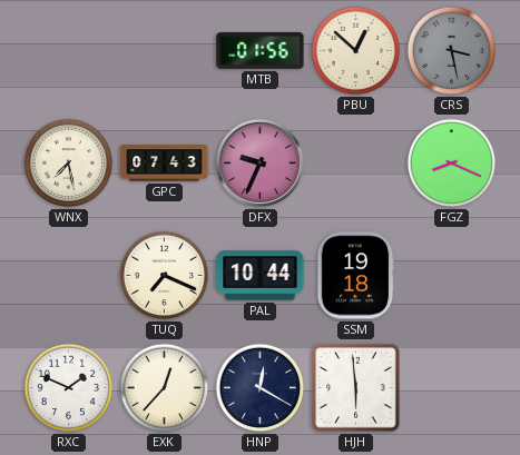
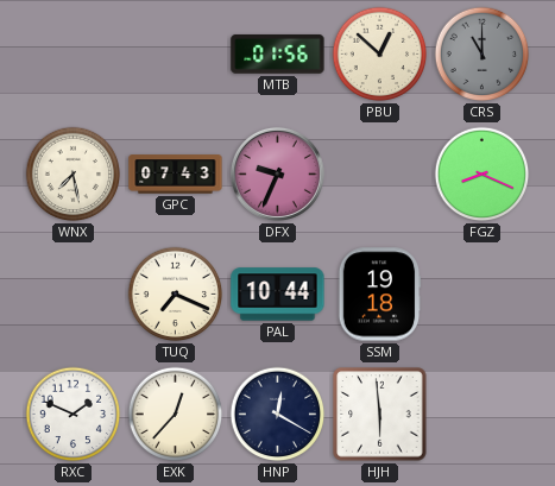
CRS: 3:28 -> 11:00
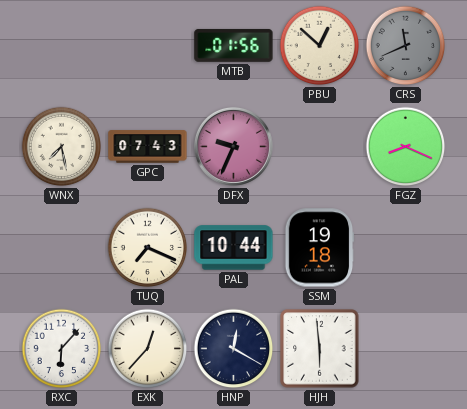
CRS: 11:00 -> 11:41
RXC: 1:49 -> 6:07
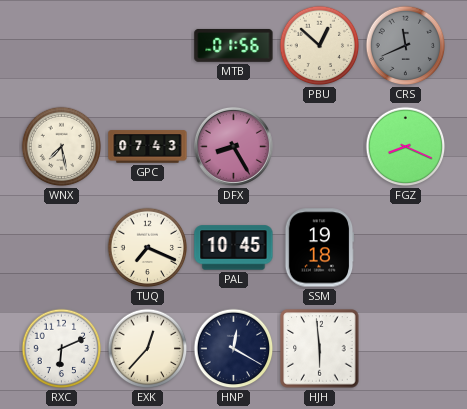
DFX: 9:34 -> 8:25
PAL: 10:44 -> 10:45
RXC: 6:07 -> 6:11
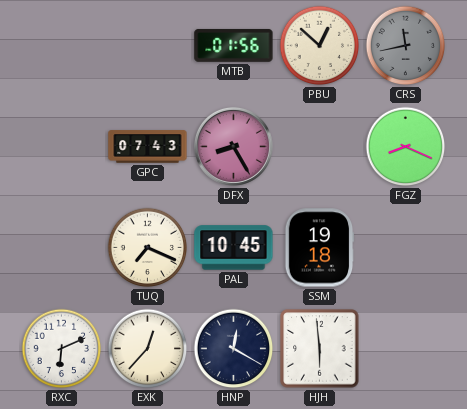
CRS: 11:41 -> 11:43
WNX: 7:28 -> none
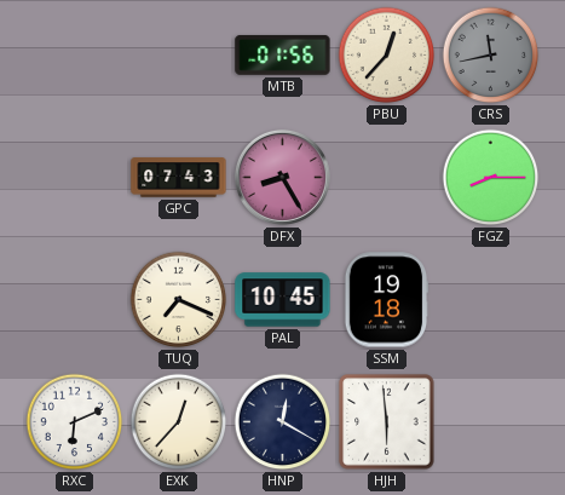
PBU: 12:52 -> 12:37
FGZ: 8:19 -> 8:15
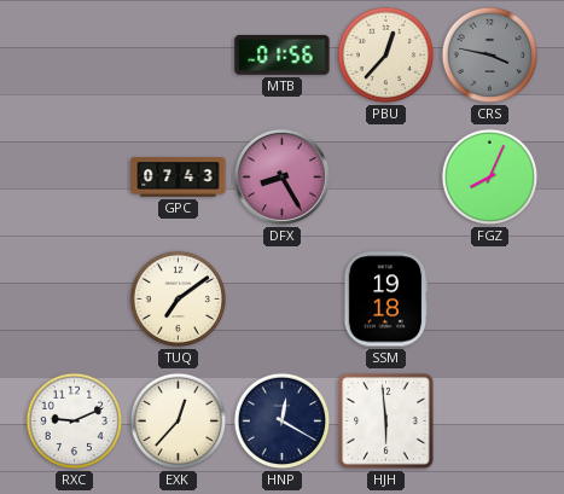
CRS: 11:43 -> 3:47
FGZ: 8:15 -> 8:04
TUQ: 7:19 -> 7:09
PAL: 10:45 -> none
RXC: 6:11 -> 9:11
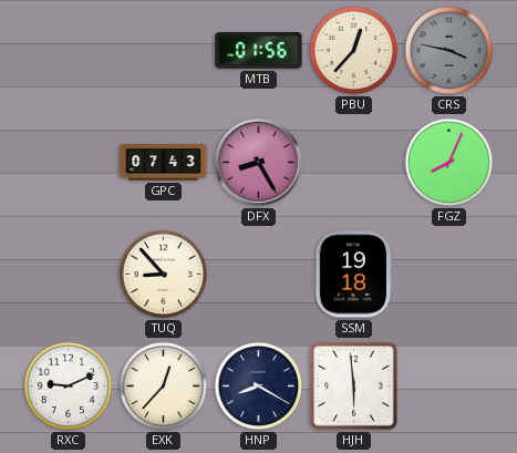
TUQ: 7:09 -> 8:53
HNP: 12:20 -> 8:20
